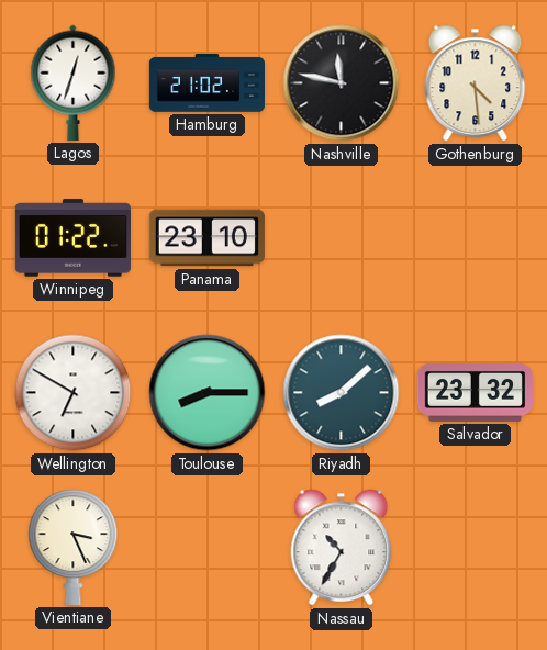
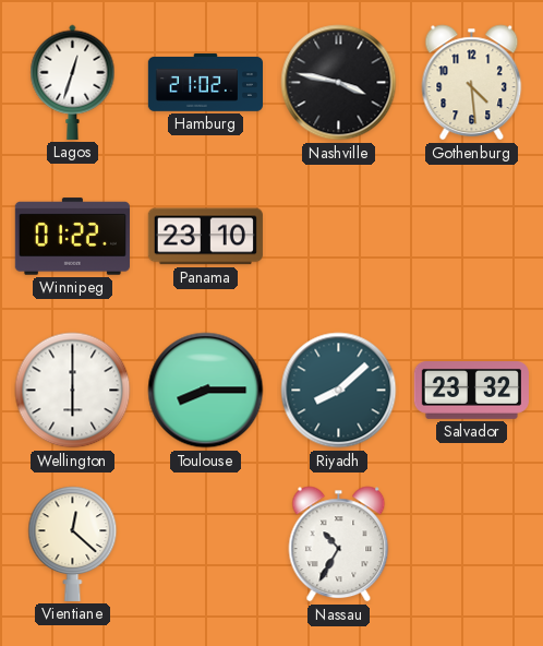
Nashville: 11:47 -> 3:47
Wellington: 6:50 -> 6:00
Vientiane: 3:26 -> 12:22
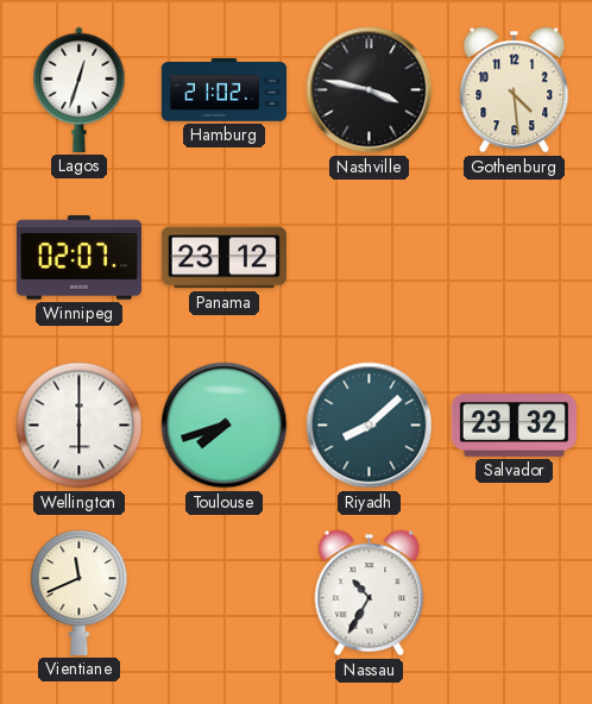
Winnipeg: 01:22 -> 02:07
Panama: 23:10 -> 23:12
Toulouse: 8:15 -> 7:42
Vientiane: 12:22 -> 11:41
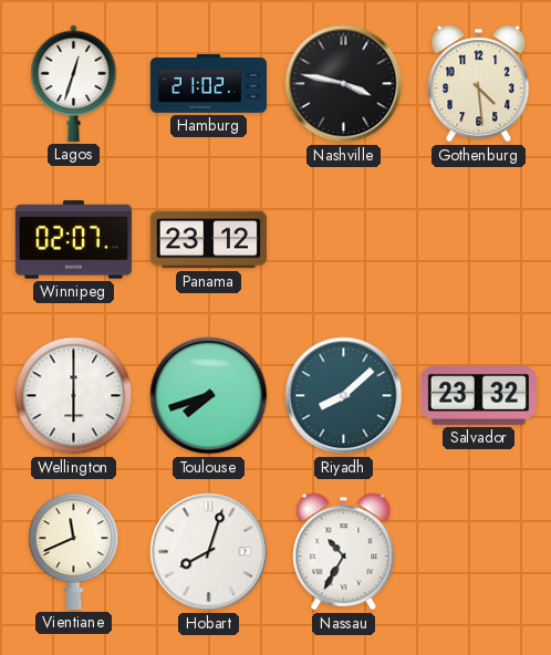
Hobart: none -> 8:03
